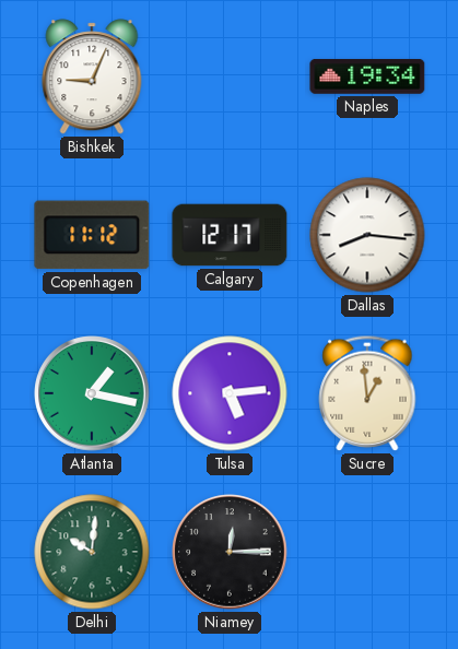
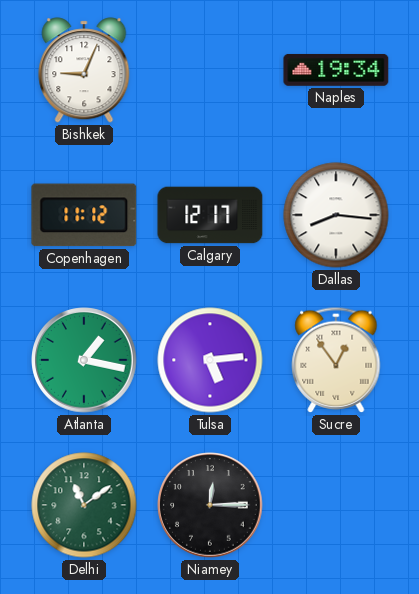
Sucre: 12:59 -> 12:54
Delhi: 10:01 -> 11:09
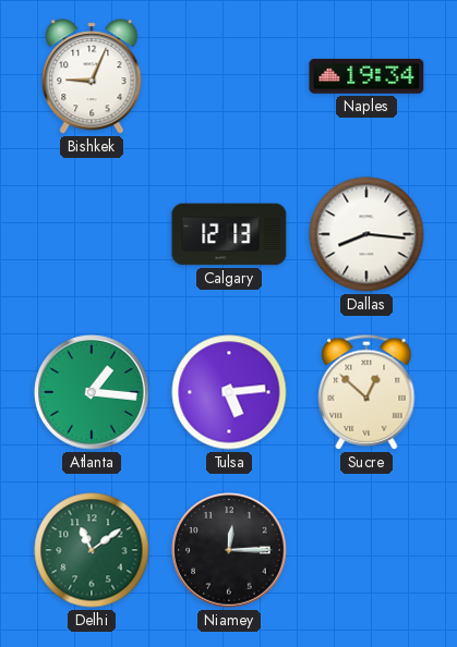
Copenhagen: 11:12 -> none
Calgary: 12:17 -> 12:13
Atlanta: 1:17 -> 1:16
Sucre: 12:54 -> 12:52
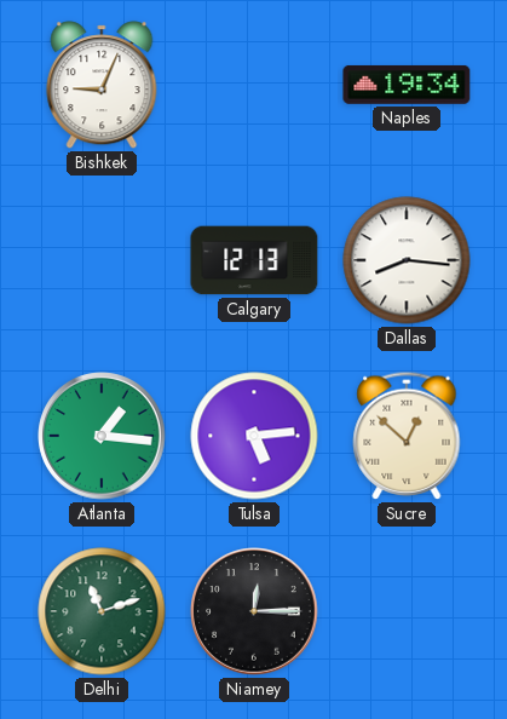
Delhi: 11:09 -> 11:12
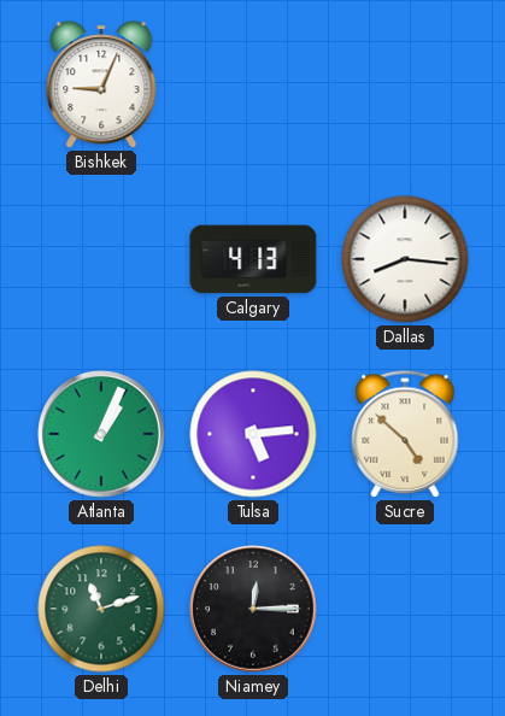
Naples: 19:34 -> none
Calgary: 12:13 -> 4:13
Atlanta: 1:16 -> 1:04
Sucre: 12:52 -> 4:52
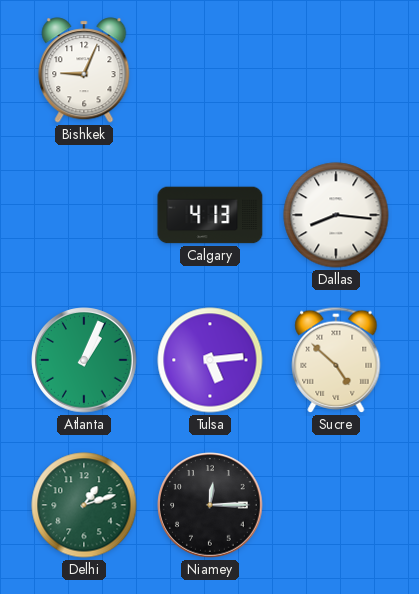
Delhi: 11:12 -> 1:12
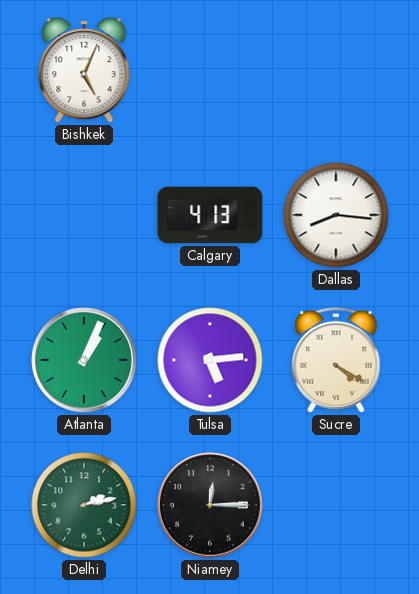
Bishkek: 9:04 -> 5:04
Sucre: 4:52 -> 4:20
Delhi: 1:12 -> 2:13
